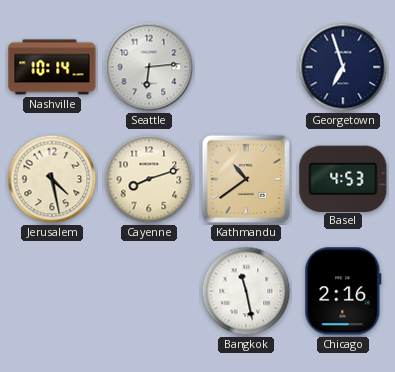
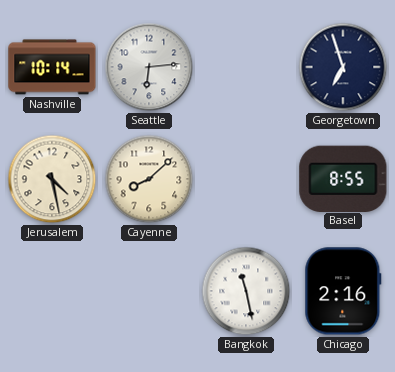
Cayenne: 8:12 -> 8:08
Kathmandu: 10:39 -> none
Basel: 4:53 -> 8:55
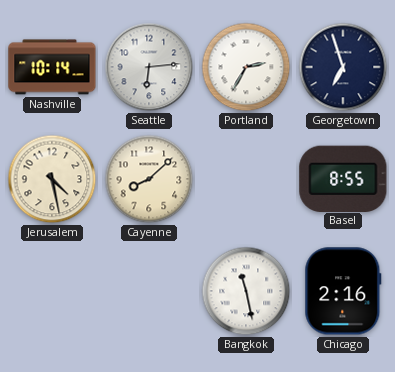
Portland: none -> 2:35
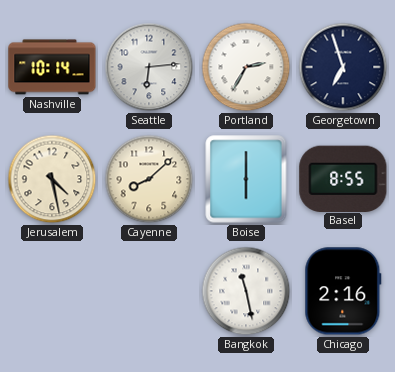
Boise: none -> 6:00
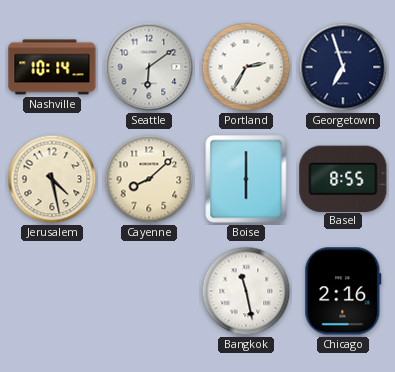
Seattle: 6:14 -> 6:09
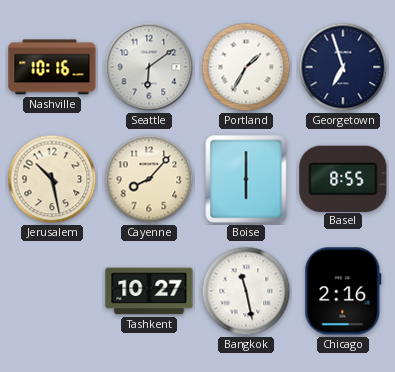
Nashville: 10:14 -> 10:16
Portland: 2:35 -> 1:35
Jerusalem: 4:28 -> 10:28
Cayenne: 8:08 -> 8:07
Tashkent: none -> 10:27
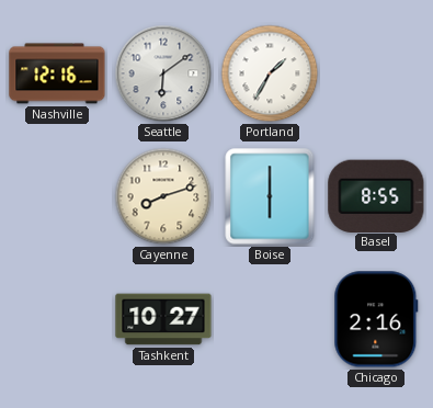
Nashville: 10:16 -> 12:16
Georgetown: 6:57 -> none
Jerusalem: 10:28 -> none
Cayenne: 8:07 -> 8:12
Bangkok: 11:28 -> none
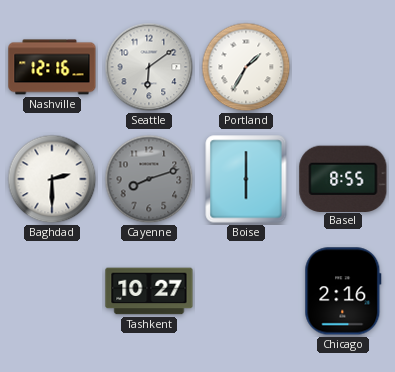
Baghdad: none -> 2:30
Cayenne dial: cream -> grey
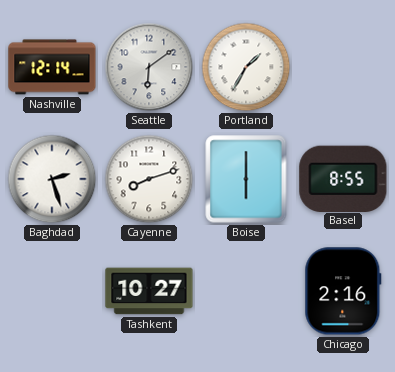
Nashville: 12:16 -> 12:14
Baghdad: 2:30 -> 2:27
Cayenne dial: grey -> white
